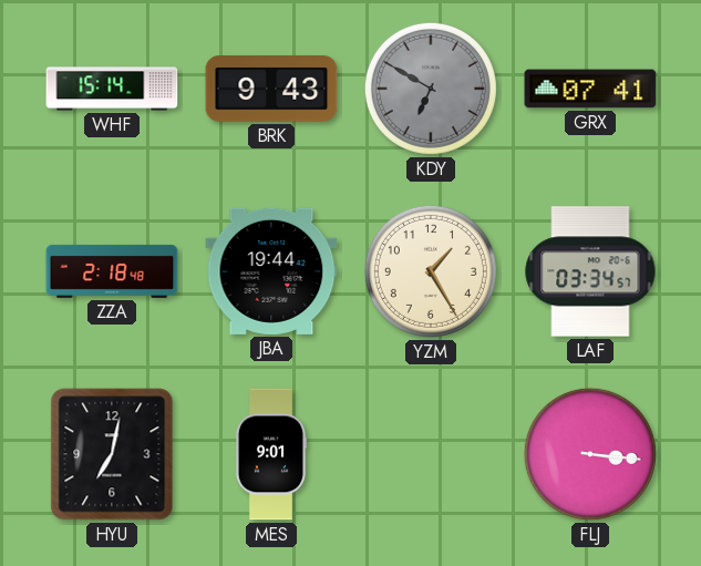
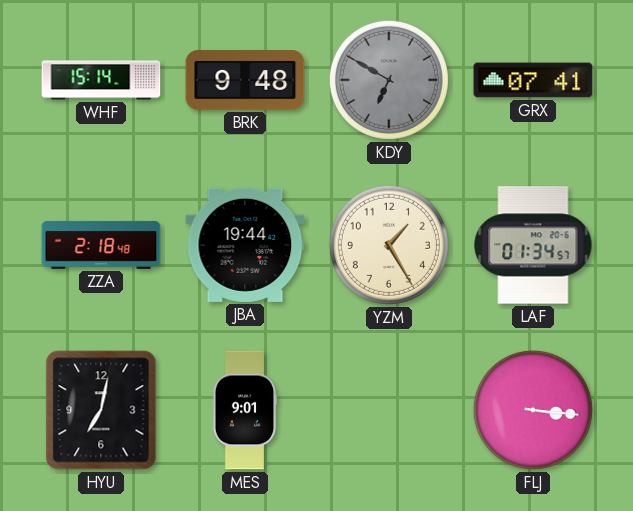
BRK: 9:43 -> 9:48
LAF: 03:34 -> 01:34
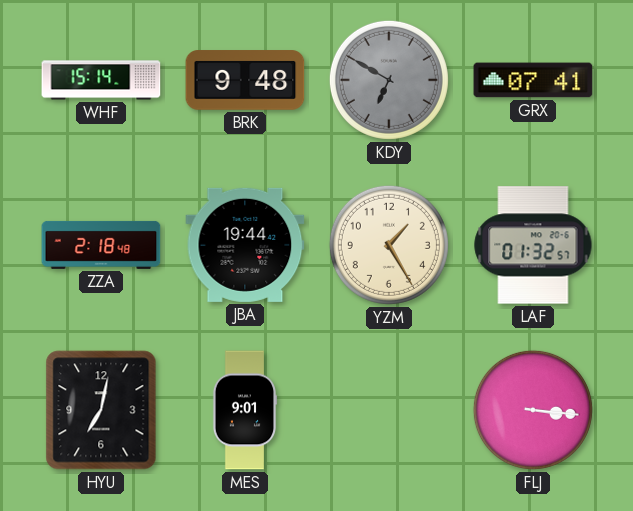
LAF: 01:34 -> 01:32
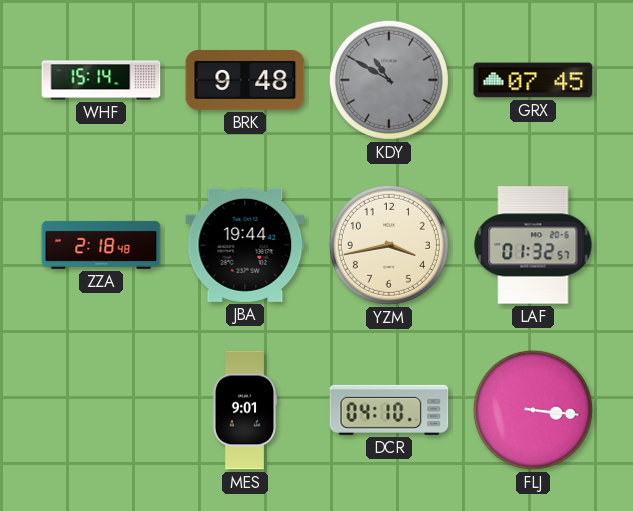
KDY: 6:50 -> 10:50
GRX: 07:41 -> 07:45
YZM: 1:25 -> 3:43
HYU: 7:02 -> none
DCR: none -> 04:10
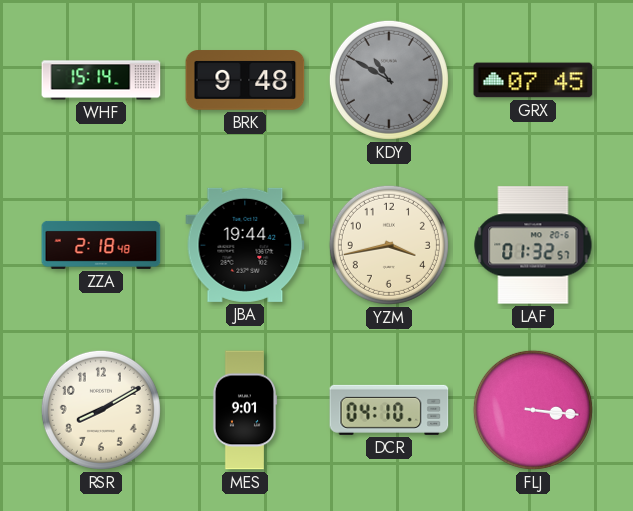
RSR: none -> 8:10
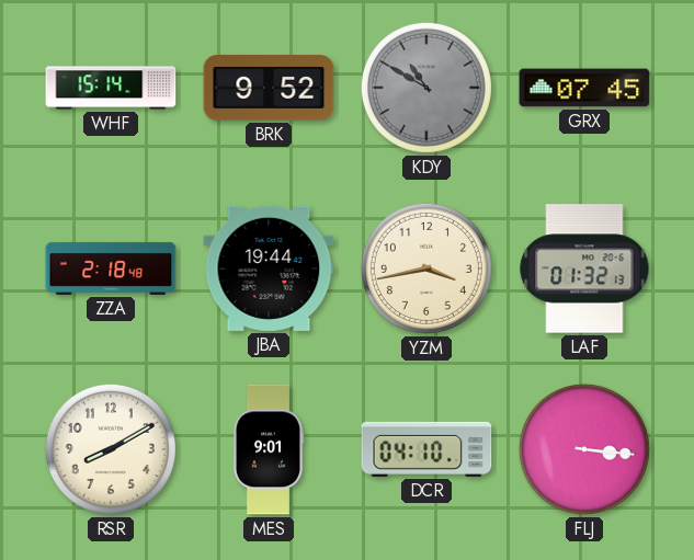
BRK: 9:48 -> 9:52
LAF: 01:32:57 -> 01:32:13
